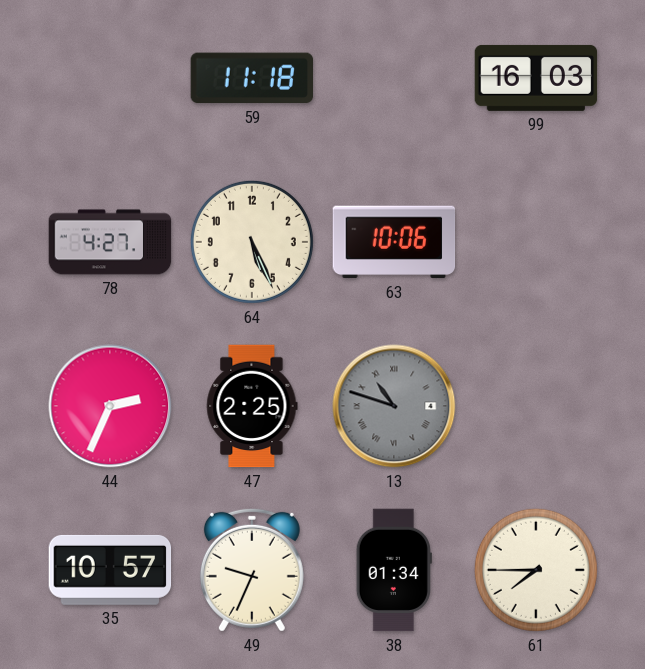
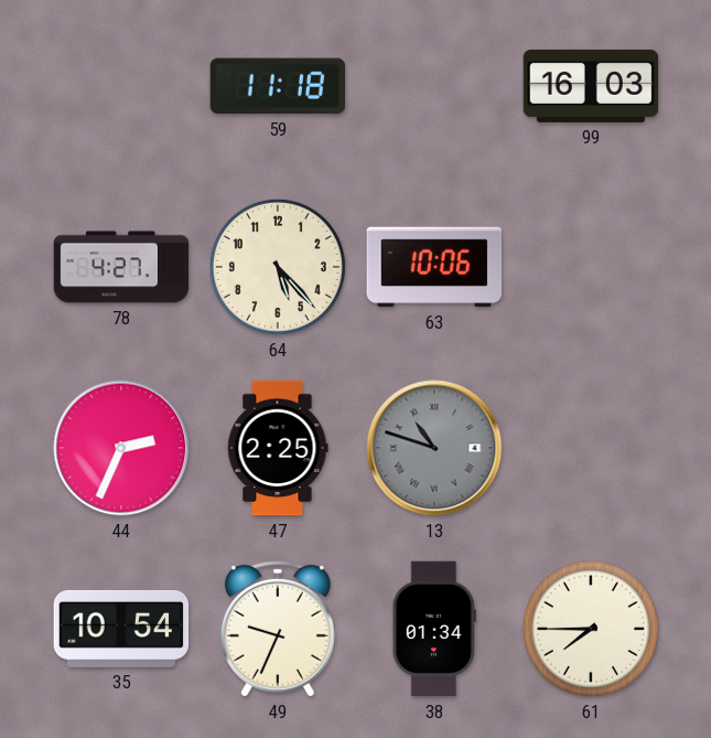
64: 5:26 -> 5:23
35: 10:57 -> 10:54
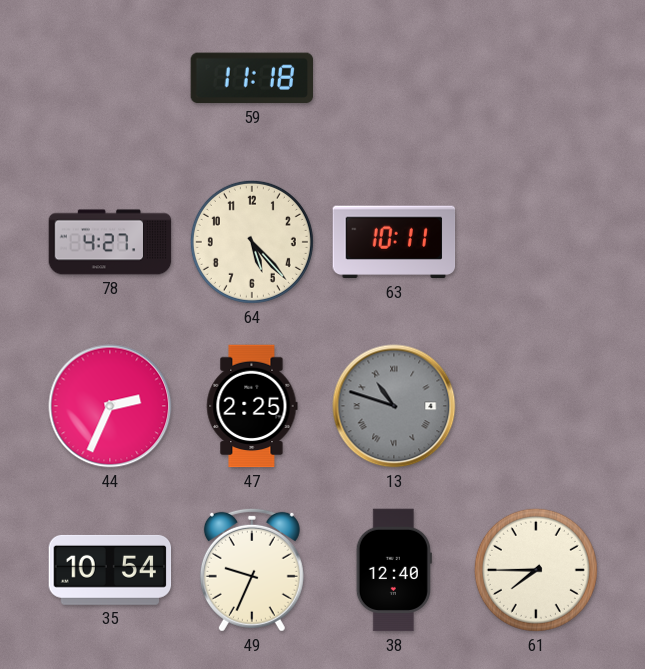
99: 16:03 -> none
63: 10:06 -> 10:11
38: 01:34 -> 12:40
